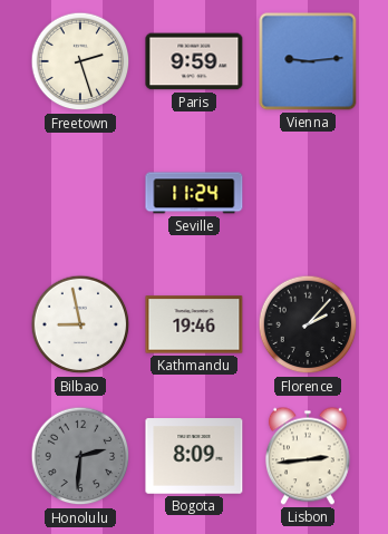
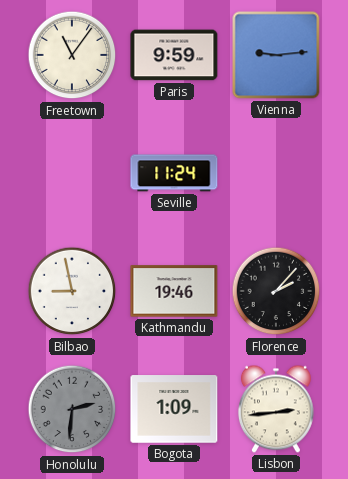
Freetown: 2:27 -> 11:06
Bogota: 8:09 -> 1:09
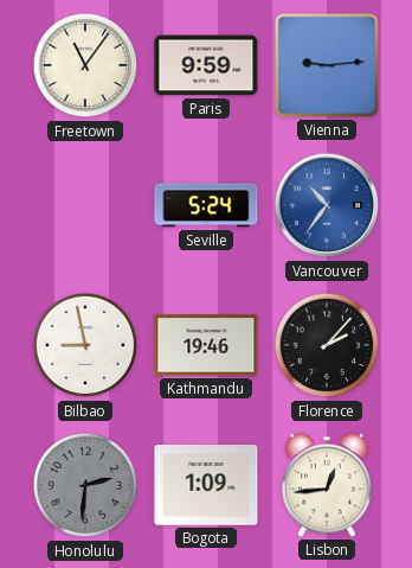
Seville: 11:24 -> 5:24
Vancouver: none -> 10:36
Lisbon: 2:44 -> 12:44
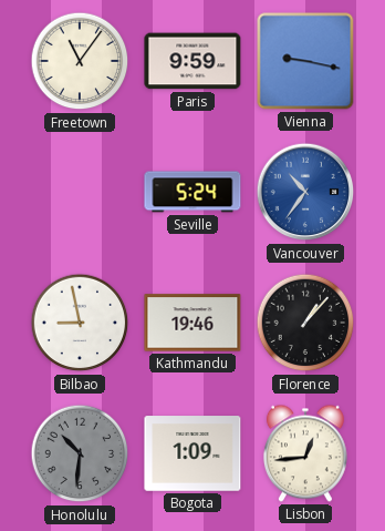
Vienna: 9:14 -> 9:17
Florence: 2:07 -> 1:07
Honolulu: 2:31 -> 10:31
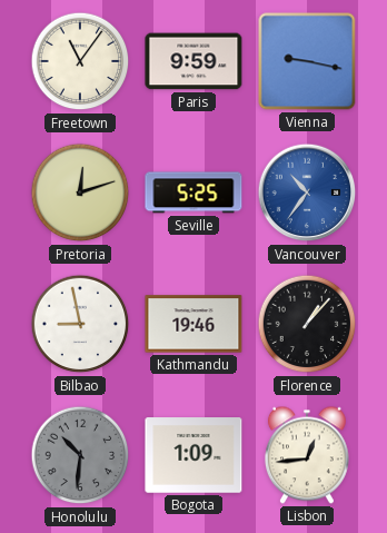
Pretoria: none -> 12:12
Seville: 5:24 -> 5:25
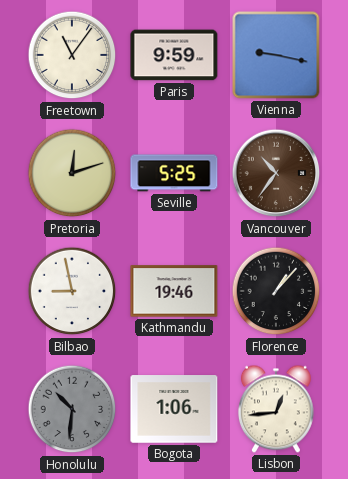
Vancouver dial: blue -> brown
Bogota: 1:09 -> 1:06
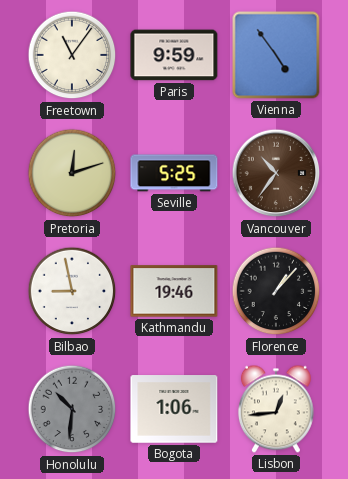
Vienna: 9:17 -> 4:54
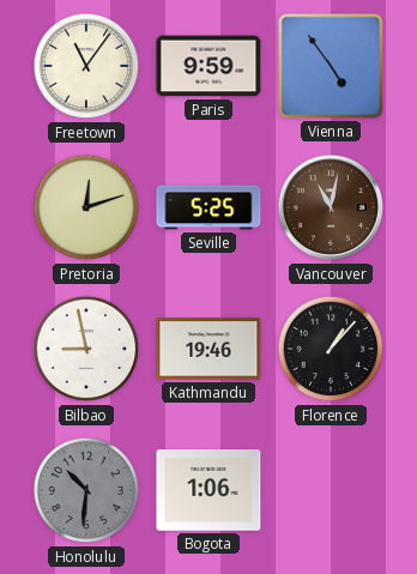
Vancouver: 10:36 -> 11:02
Lisbon: 12:44 -> none
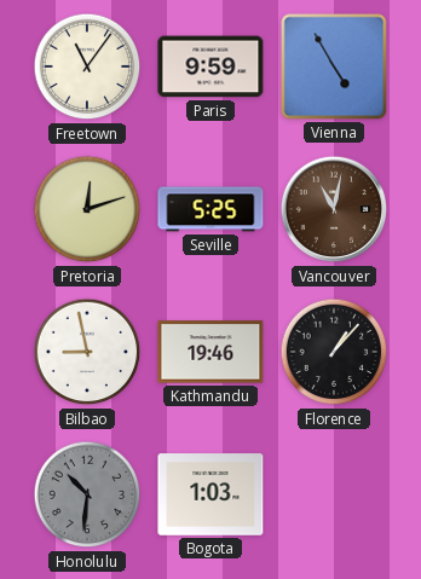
Vienna: 4:54 -> 4:55
Bogota: 1:06 -> 1:03
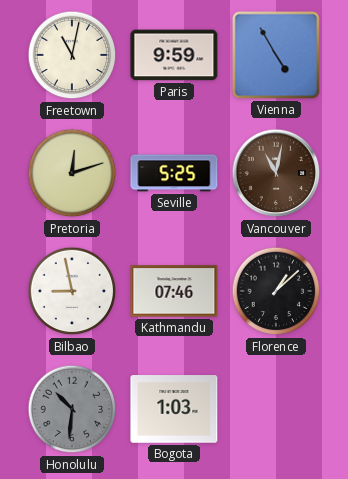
Freetown: 11:06 -> 11:02
Kathmandu: 19:46 -> 07:46
Florence: 1:07 -> 1:08
